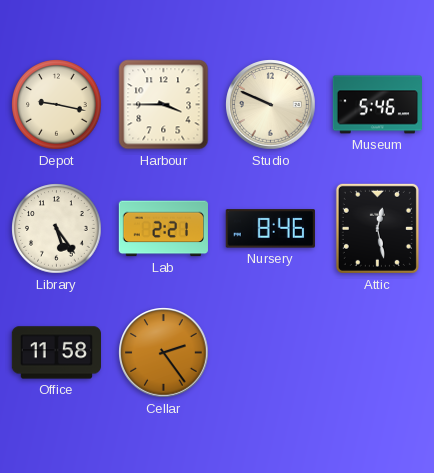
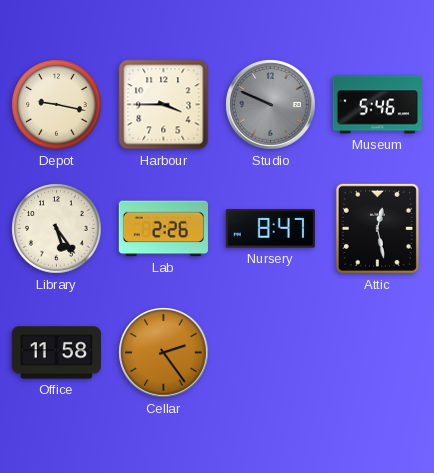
Studio dial: cream -> grey
Lab: 2:21 -> 2:26
Nursery: 8:46 -> 8:47
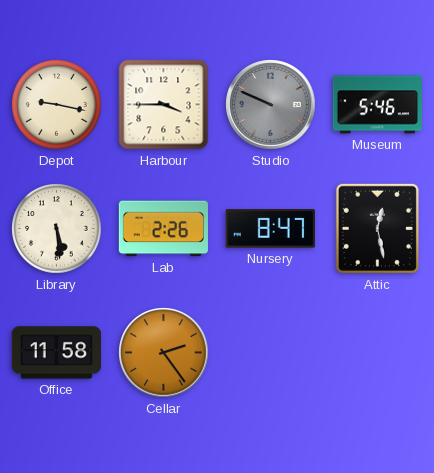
Library: 5:24 -> 5:29
